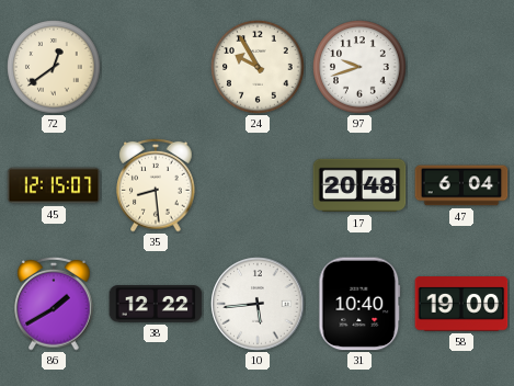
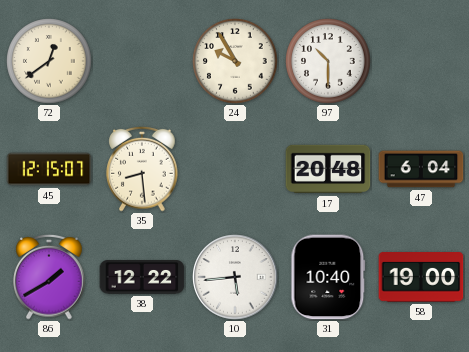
97: 9:42 -> 10:30
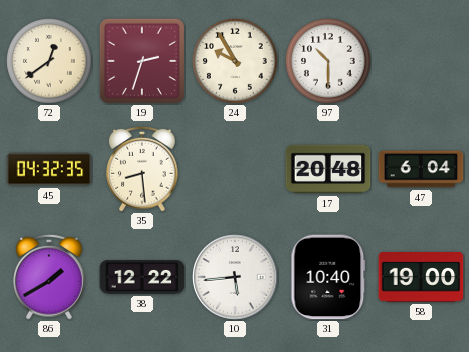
19: none -> 2:33
45: 12:15 -> 04:32
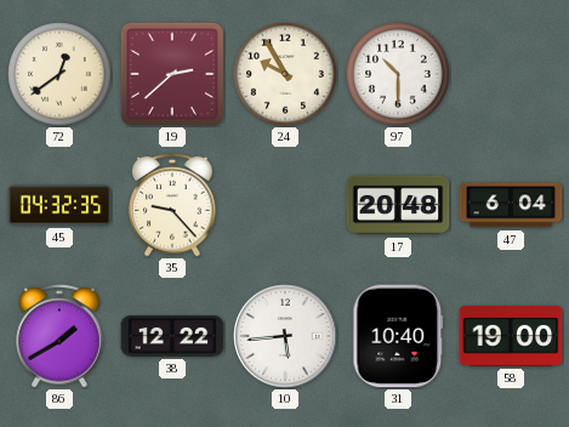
19: 2:33 -> 2:38
35: 8:29 -> 9:23
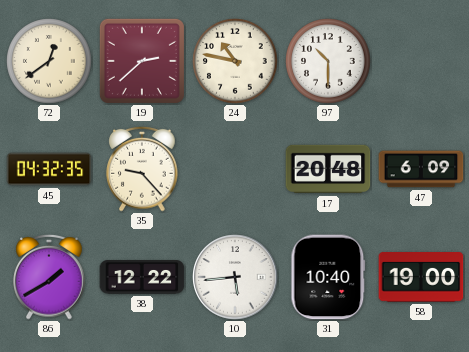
24: 9:55 -> 10:47
47: 6:04 -> 6:09
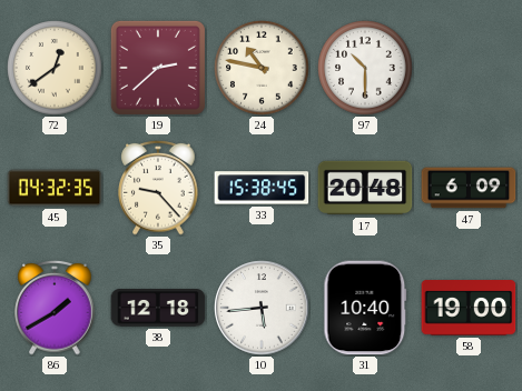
33: none -> 15:38
38: 12:22 -> 12:18
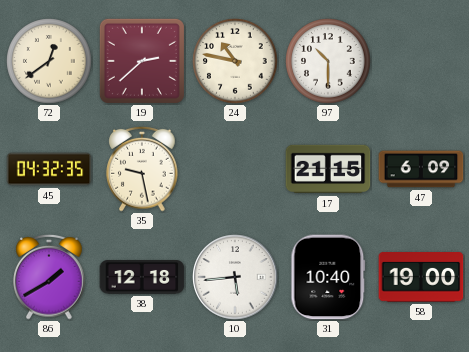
35: 9:23 -> 9:28
33: 15:38 -> none
17: 20:48 -> 21:15
